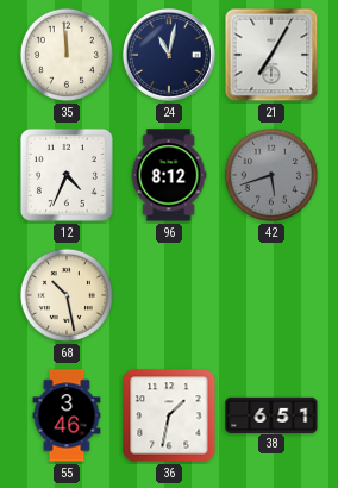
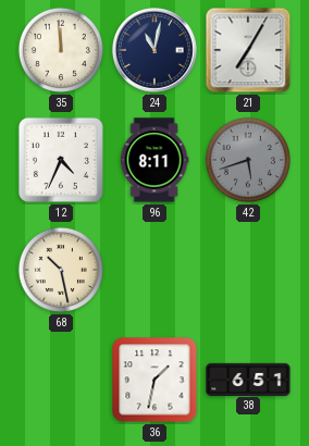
96: 8:12 -> 8:11
55: 3:46 -> none
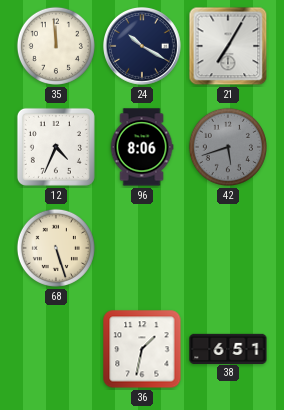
24: 11:02 -> 10:20
96: 8:11 -> 8:06
68: 10:28 -> 5:27
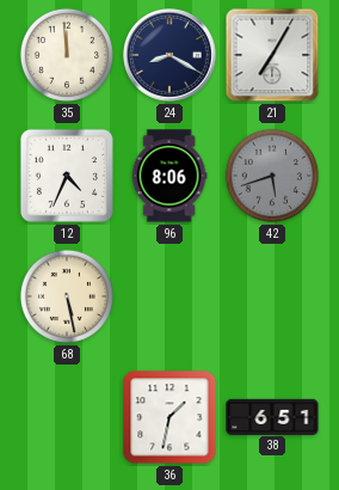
24: 10:20 -> 8:20
68: 5:27 -> 5:28
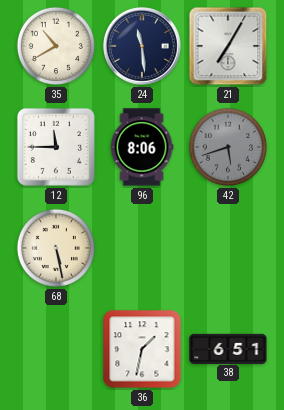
35: 11:59 -> 10:40
24: 8:20 -> 11:29
12: 4:34 -> 11:45
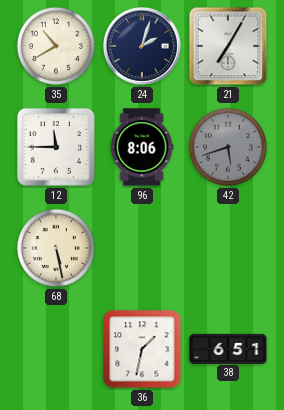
24: 11:29 -> 2:03
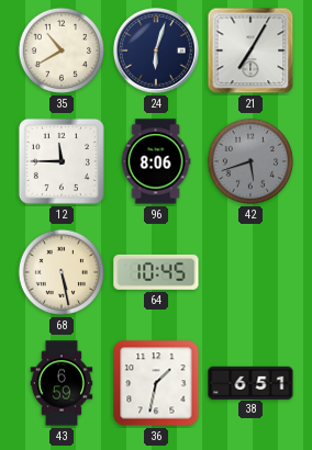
24: 2:03 -> 6:03
64: none -> 10:45
43: none -> 6:59
